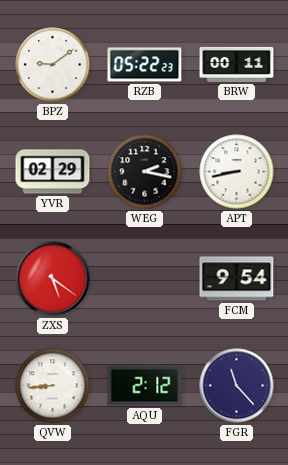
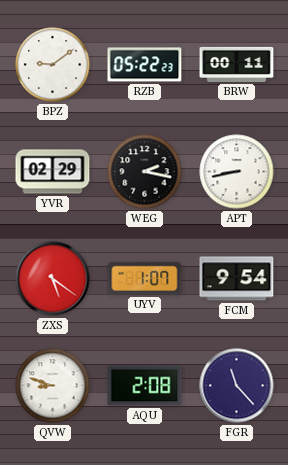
UYV: none -> 1:07
QVW: 8:44 -> 8:48
AQU: 2:12 -> 2:08
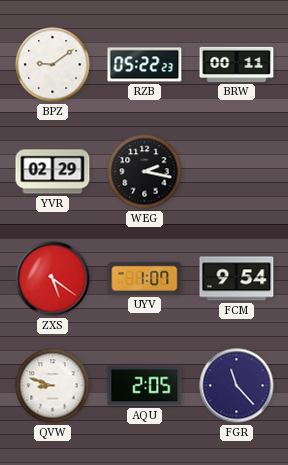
APT: 8:43 -> none
AQU: 2:08 -> 2:05
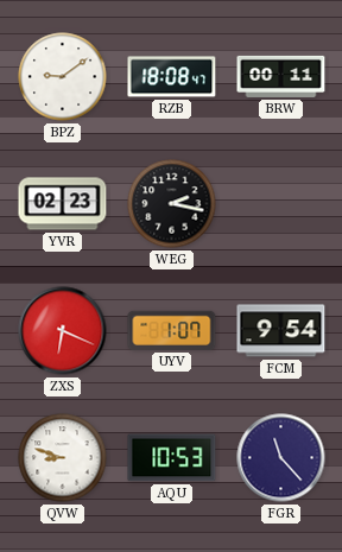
RZB: 05:22 -> 18:08
YVR: 02:29 -> 02:23
ZXS: 5:21 -> 6:19
AQU: 2:05 -> 10:53
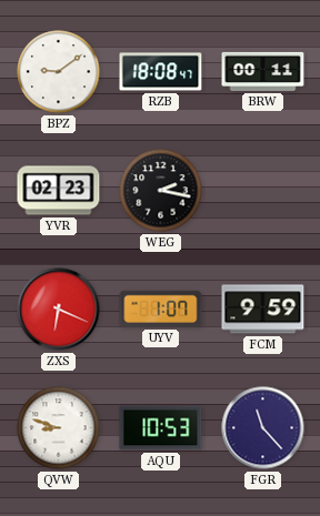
FCM: 9:54 -> 9:59
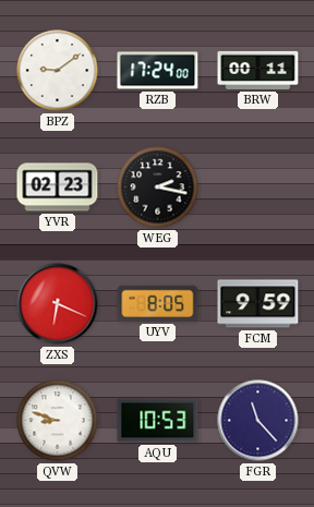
RZB: 18:08 -> 17:24
UYV: 1:07 -> 8:05
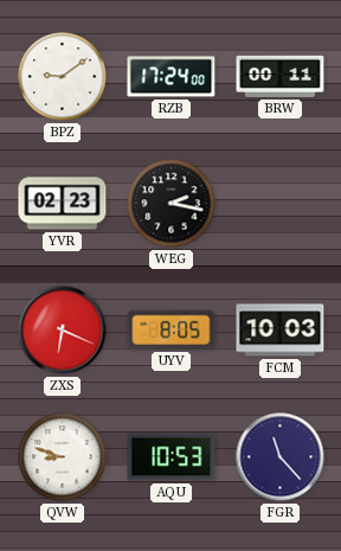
FCM: 9:59 -> 10:03
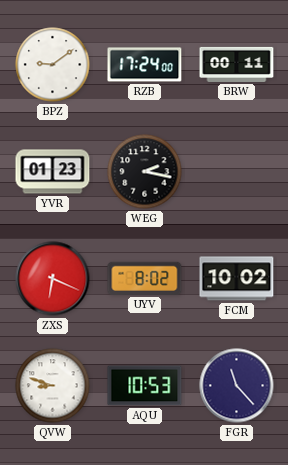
YVR: 02:23 -> 01:23
UYV: 8:05 -> 8:02
FCM: 10:03 -> 10:02
